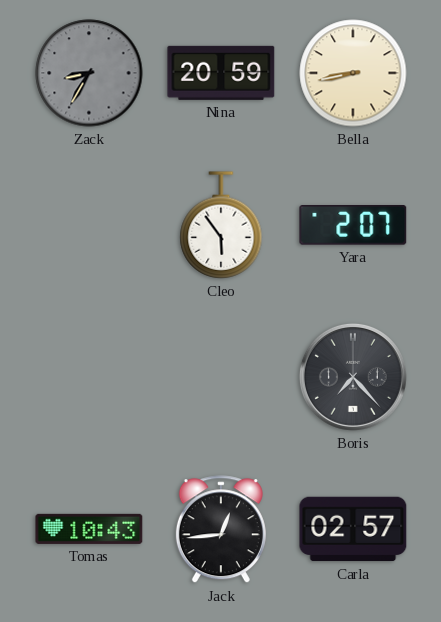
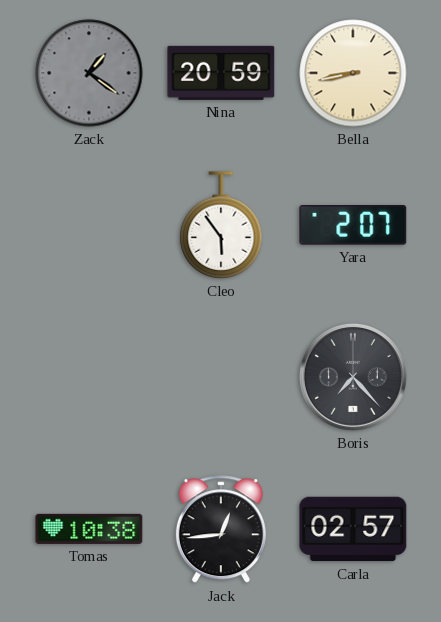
Zack: 8:35 -> 1:21
Tomas: 10:43 -> 10:38
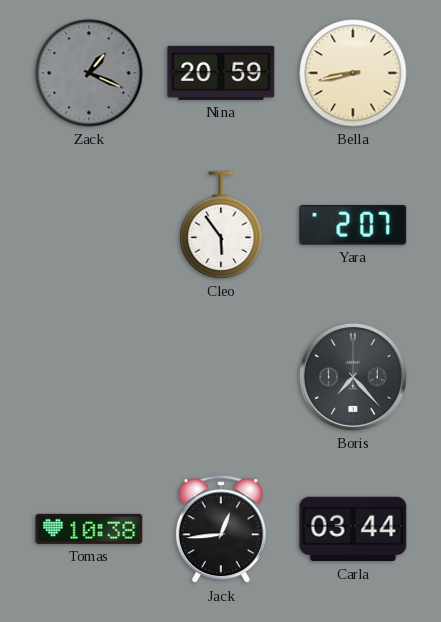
Zack: 1:21 -> 1:19
Carla: 02:57 -> 03:44
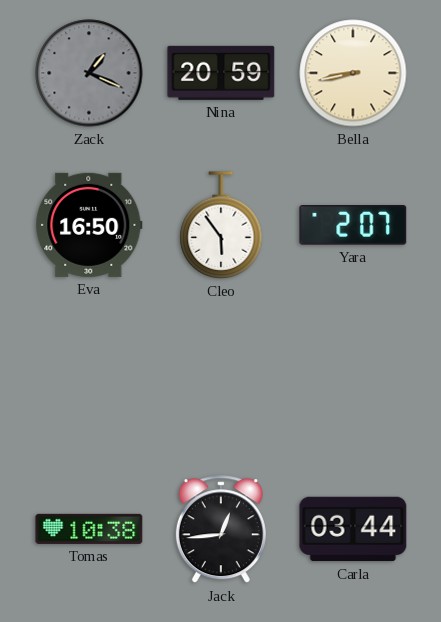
Eva: none -> 16:50
Boris: 7:23 -> none
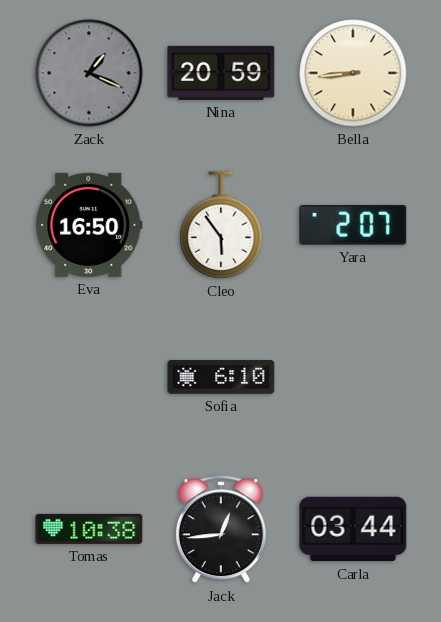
Bella: 8:43 -> 8:44
Sofia: none -> 6:10
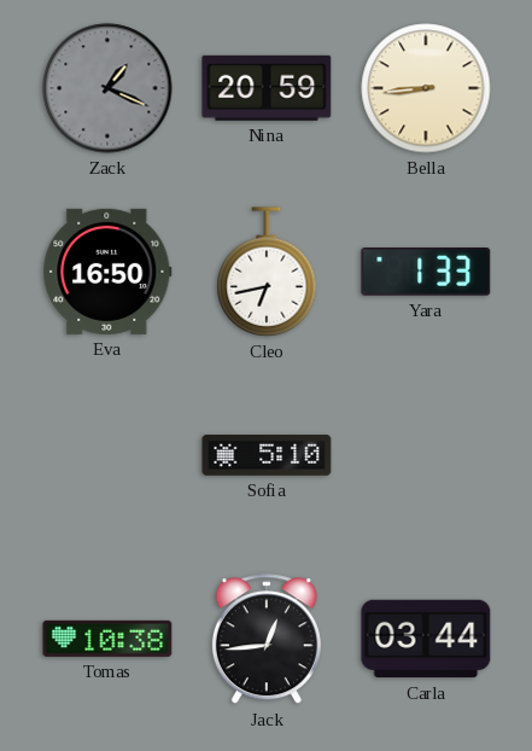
Cleo: 5:54 -> 6:43
Yara: 2:07 -> 1:33
Sofia: 6:10 -> 5:10
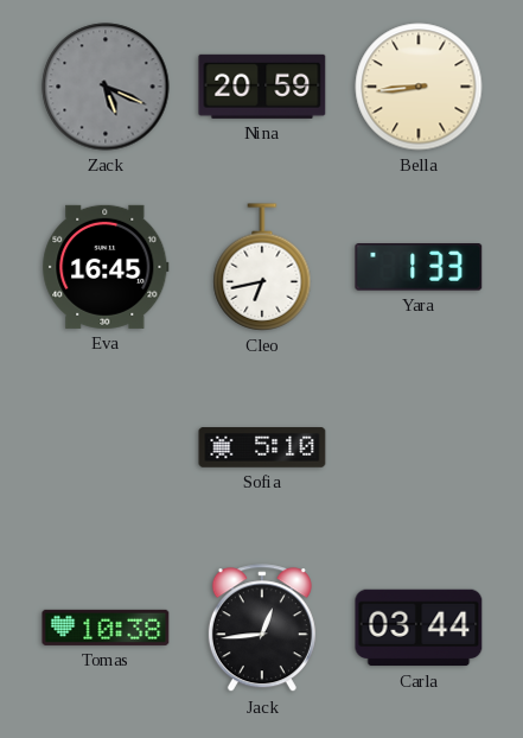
Zack: 1:19 -> 5:19
Eva: 16:50 -> 16:45
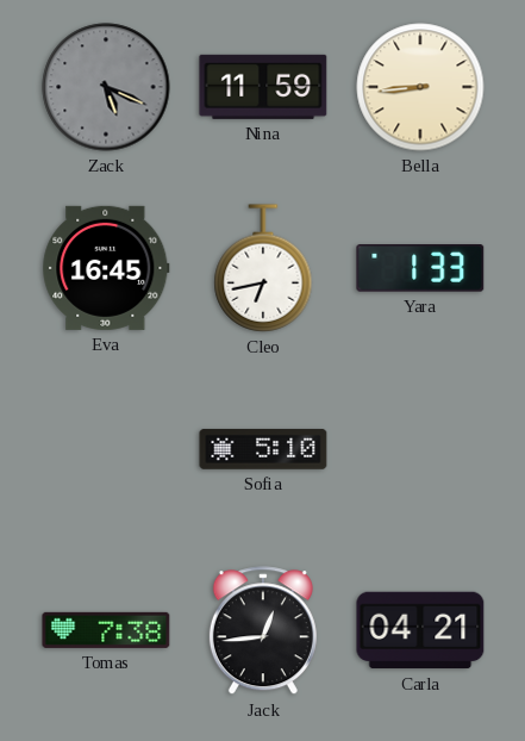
Nina: 20:59 -> 11:59
Tomas: 10:38 -> 7:38
Carla: 03:44 -> 04:21
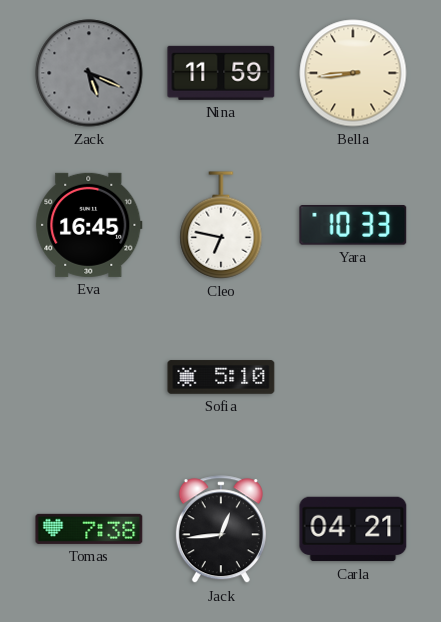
Cleo: 6:43 -> 6:47
Yara: 1:33 -> 10:33
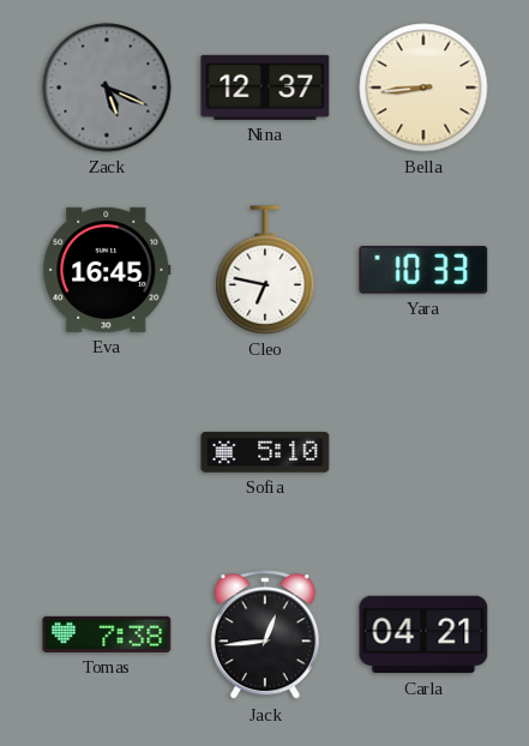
Nina: 11:59 -> 12:37
